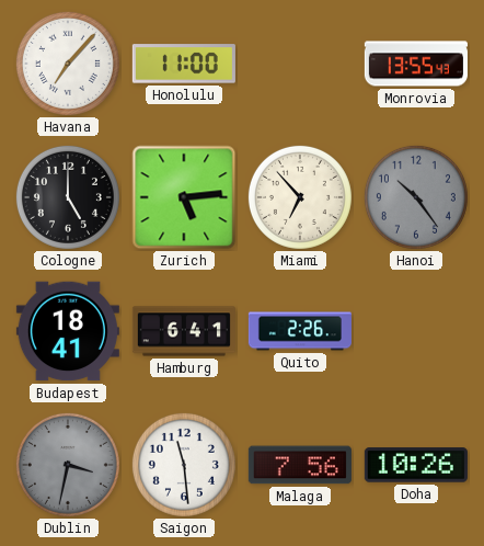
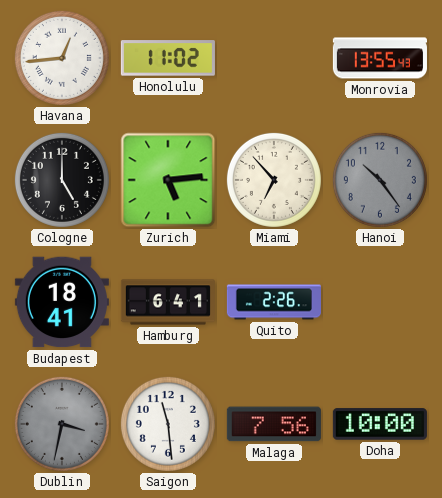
Havana: 7:07 -> 12:44
Honolulu: 11:00 -> 11:02
Doha: 10:26 -> 10:00
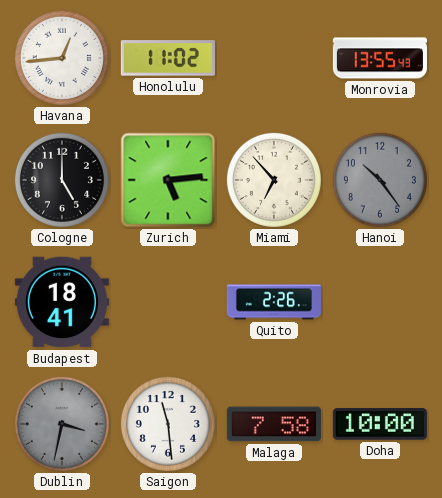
Hamburg: 6:41 -> none
Malaga: 7:56 -> 7:58
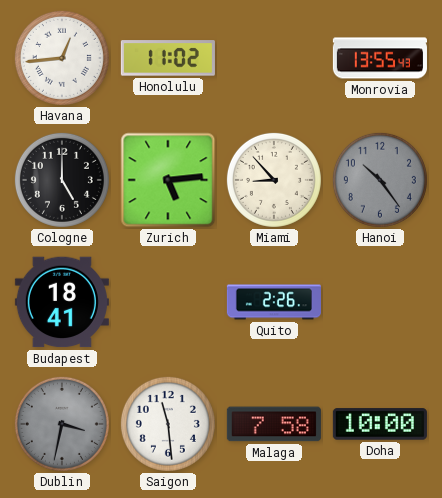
Miami: 6:53 -> 8:53
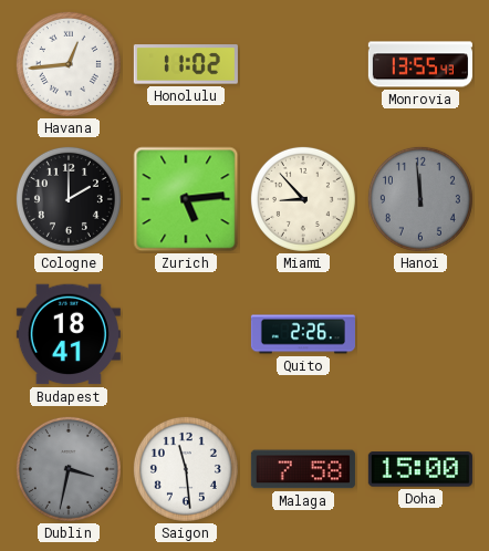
Cologne: 5:00 -> 2:00
Hanoi: 10:24 -> 11:59
Doha: 10:00 -> 15:00
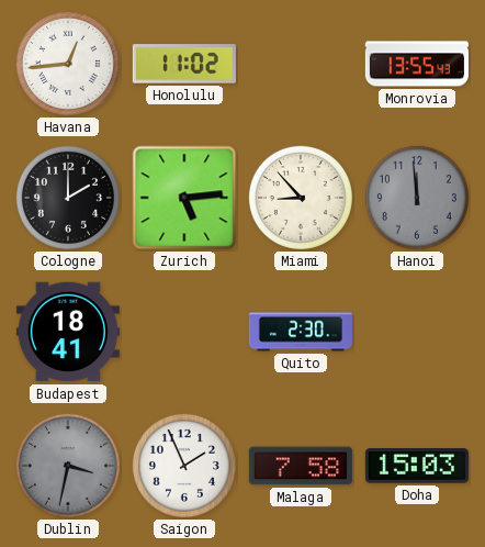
Quito: 2:26 -> 2:30
Saigon: 11:29 -> 1:56
Doha: 15:00 -> 15:03
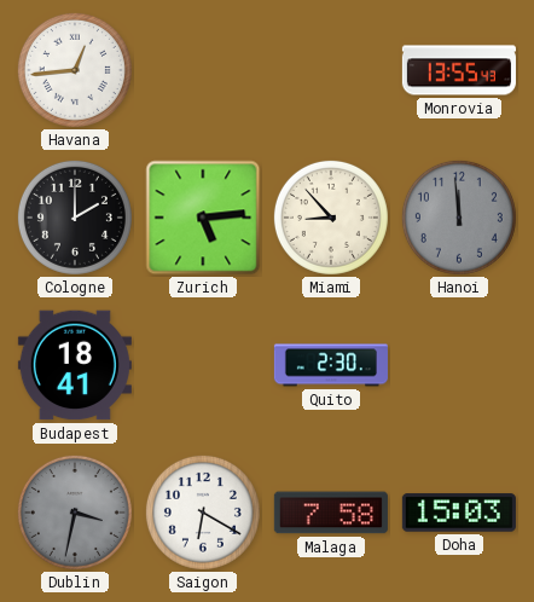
Honolulu: 11:02 -> none
Saigon: 1:56 -> 6:20
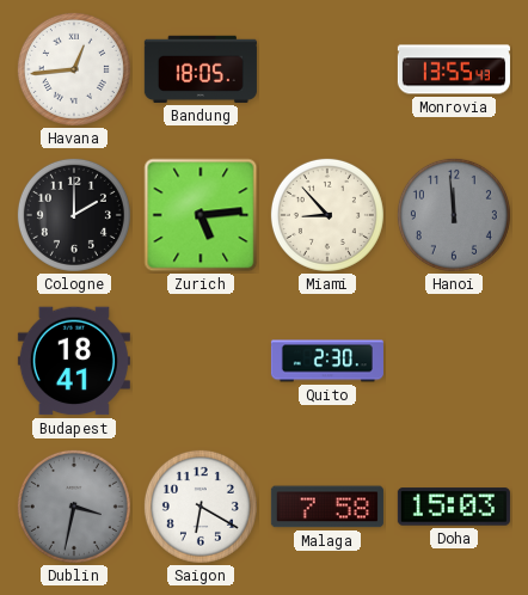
Bandung: none -> 18:05
